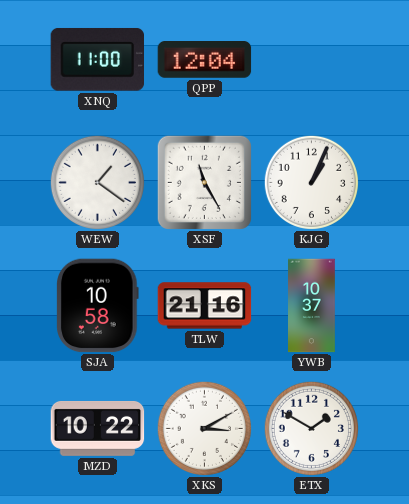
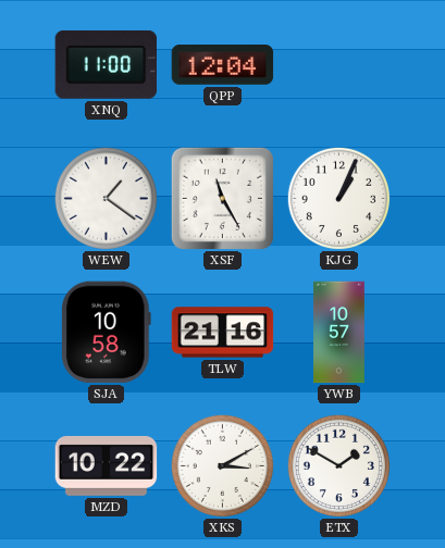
YWB: 10:37 -> 10:57
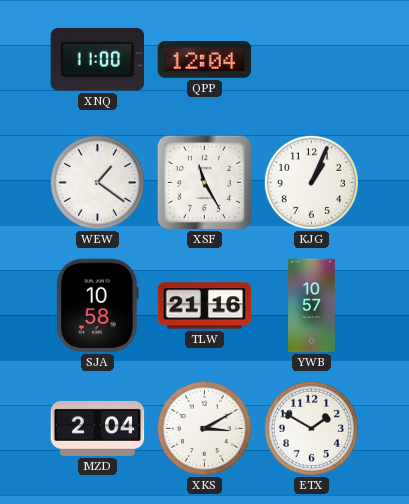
MZD: 10:22 -> 2:04
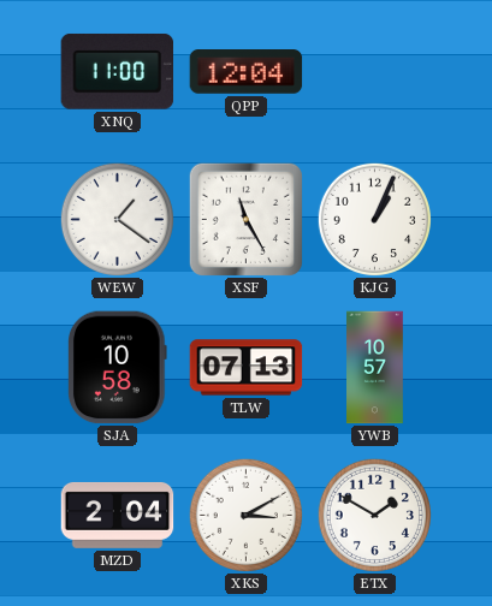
TLW: 21:16 -> 07:13
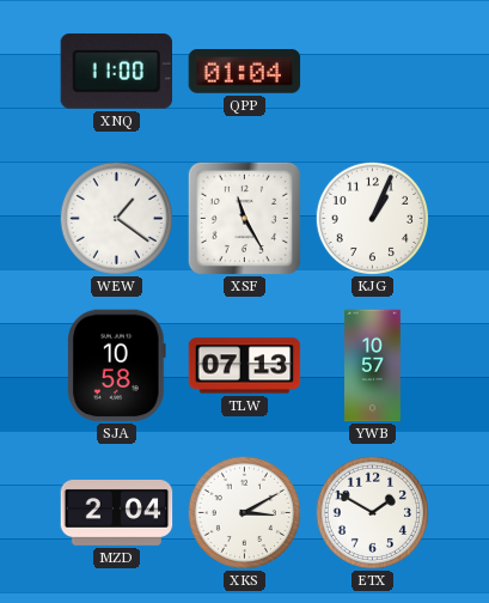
QPP: 12:04 -> 01:04
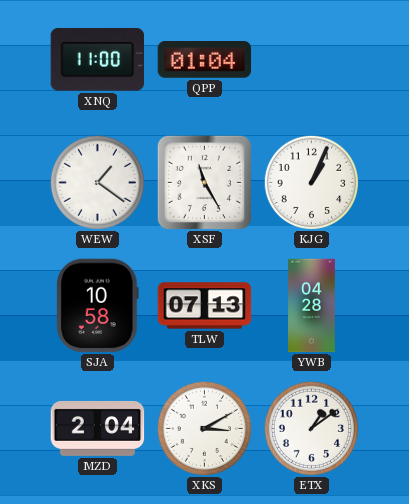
YWB: 10:57 -> 04:28
ETX: 1:50 -> 1:09
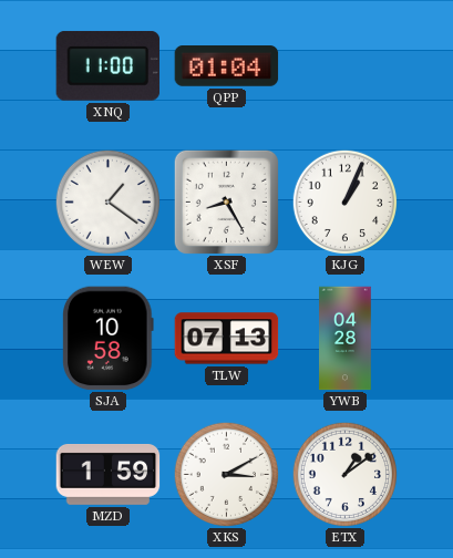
XSF: 11:25 -> 8:25
MZD: 2:04 -> 1:59
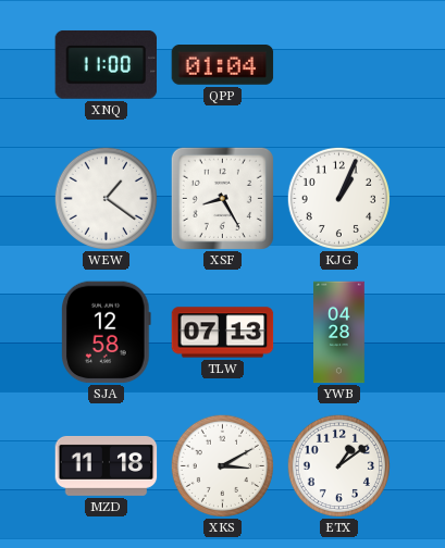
SJA: 10:58 -> 12:58
MZD: 1:59 -> 11:18
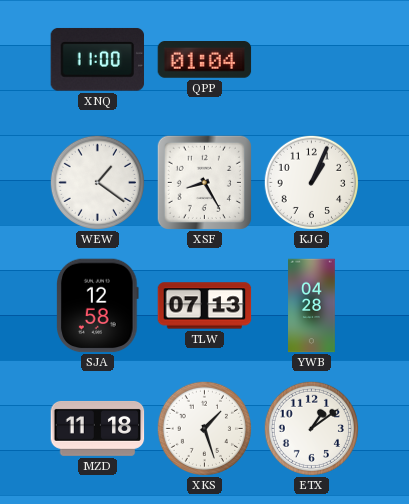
XKS: 3:10 -> 1:27
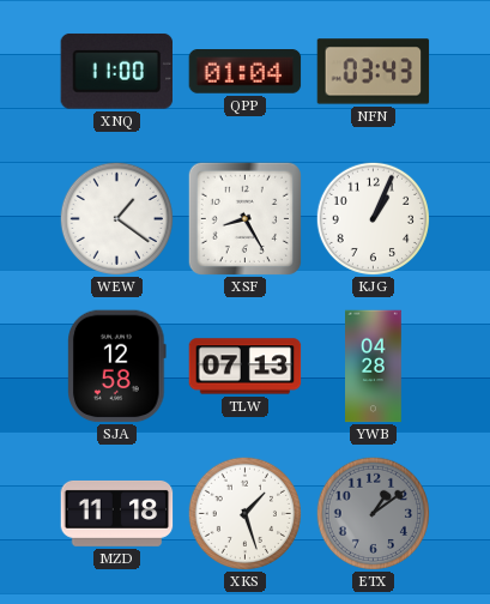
NFN: none -> 03:43
ETX dial: white -> grey
